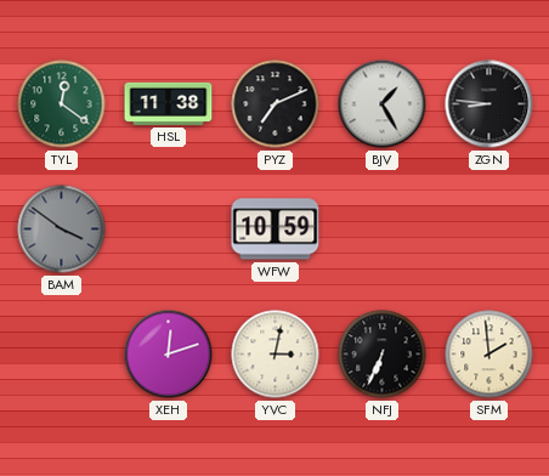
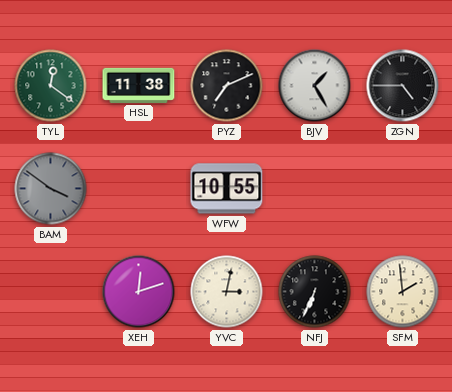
ZGN: 8:46 -> 4:45
WFW: 10:59 -> 10:55
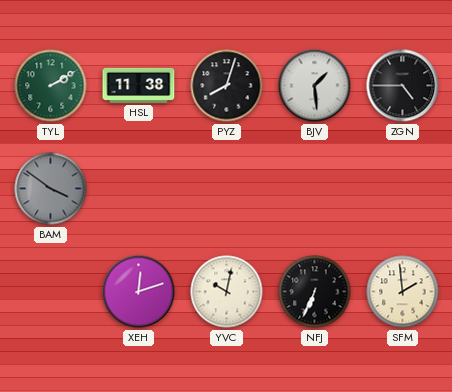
TYL: 12:21 -> 2:10
PYZ: 7:11 -> 8:03
BJV: 1:25 -> 1:29
WFW: 10:55 -> none
YVC: 3:02 -> 10:02
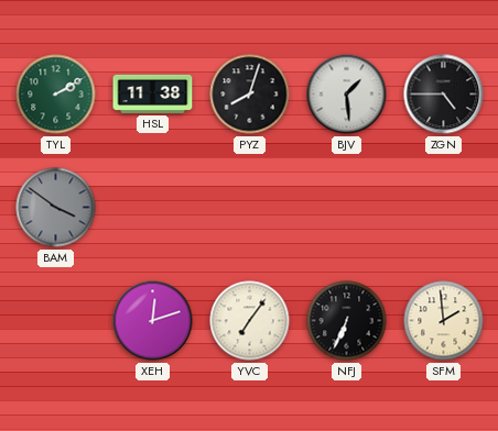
YVC: 10:02 -> 7:06
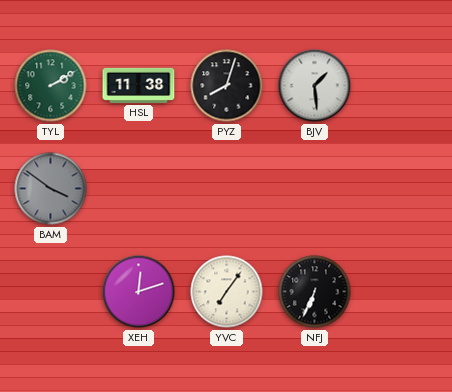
ZGN: 4:45 -> none
SFM: 1:59 -> none
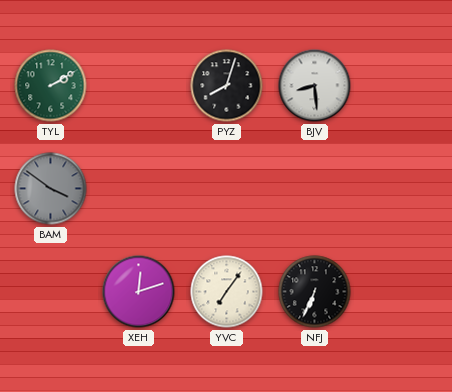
HSL: 11:38 -> none
BJV: 1:29 -> 8:29
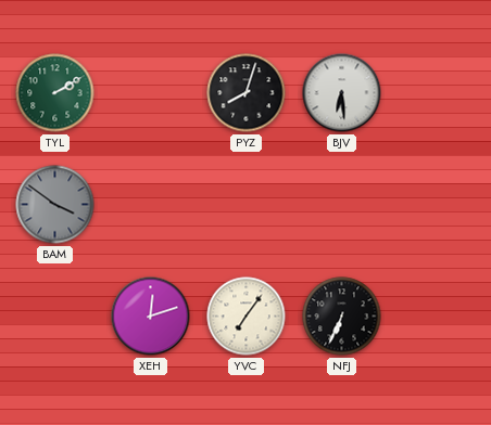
BJV: 8:29 -> 6:29
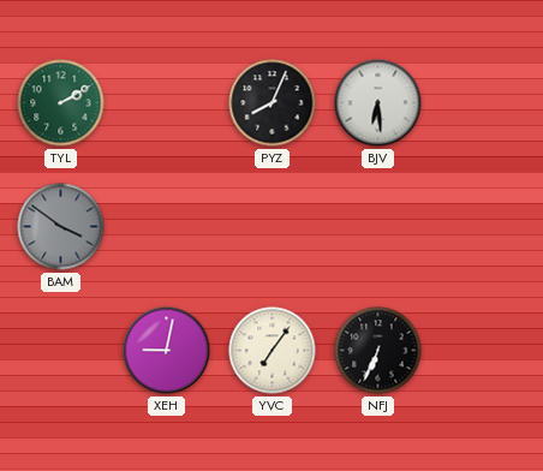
PYZ: 8:03 -> 8:04
XEH: 12:12 -> 9:02
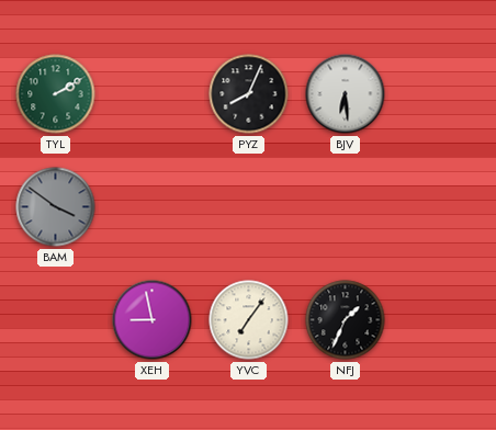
XEH: 9:02 -> 8:58
NFJ: 6:34 -> 1:34
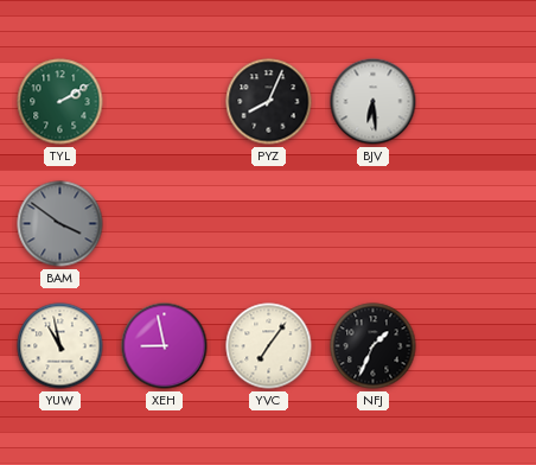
YUW: none -> 10:58
